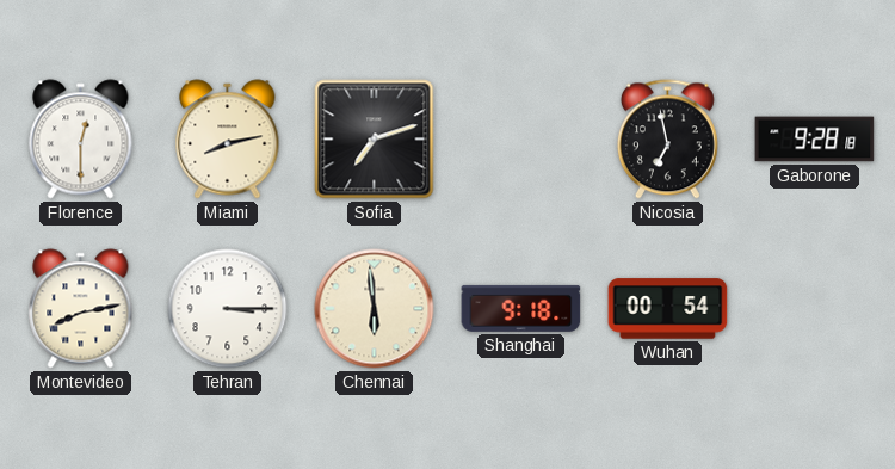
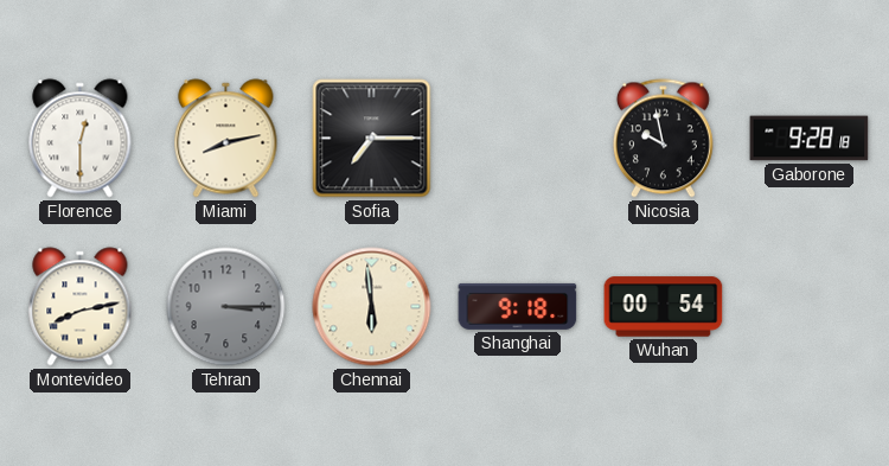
Sofia: 7:12 -> 7:15
Nicosia: 6:58 -> 9:58
Tehran dial: white -> grey
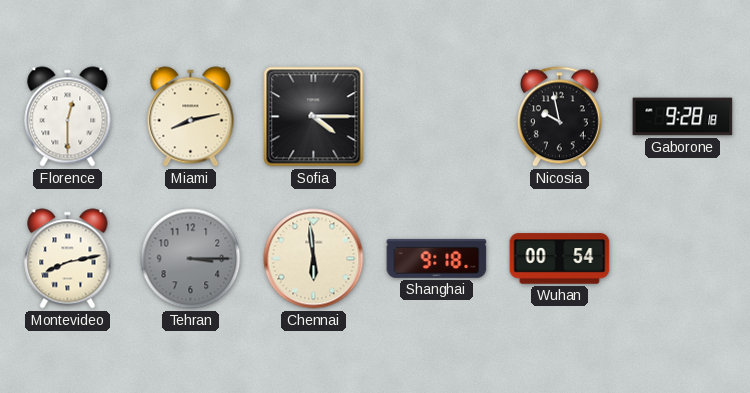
Sofia: 7:15 -> 4:15
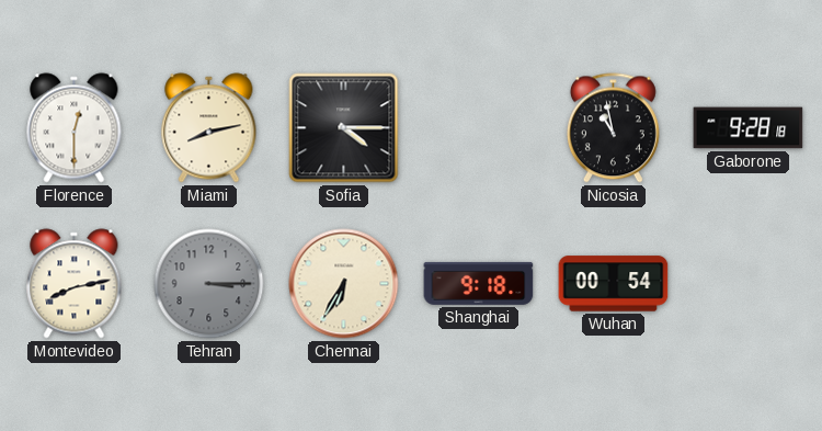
Nicosia: 9:58 -> 10:58
Chennai: 5:59 -> 6:35
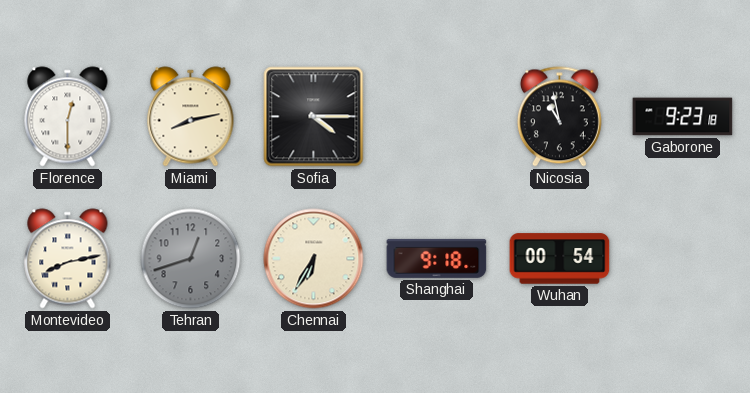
Gaborone: 9:28 -> 9:23
Tehran: 3:15 -> 12:42
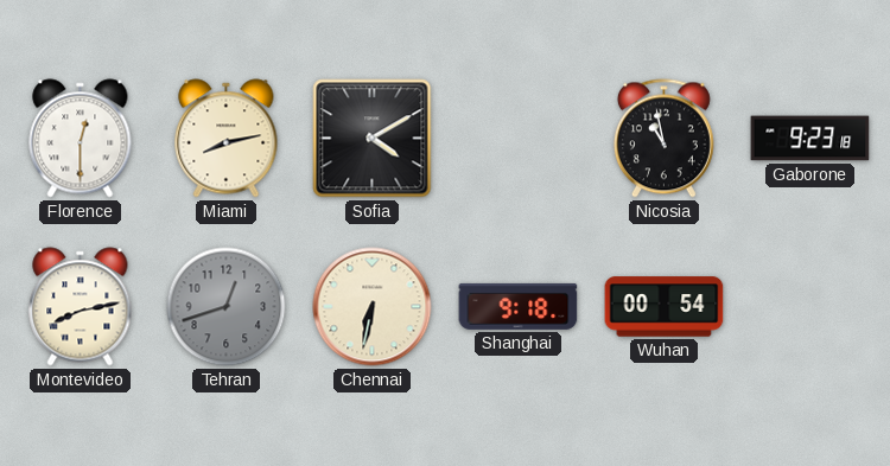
Sofia: 4:15 -> 4:10
Chennai: 6:35 -> 6:32
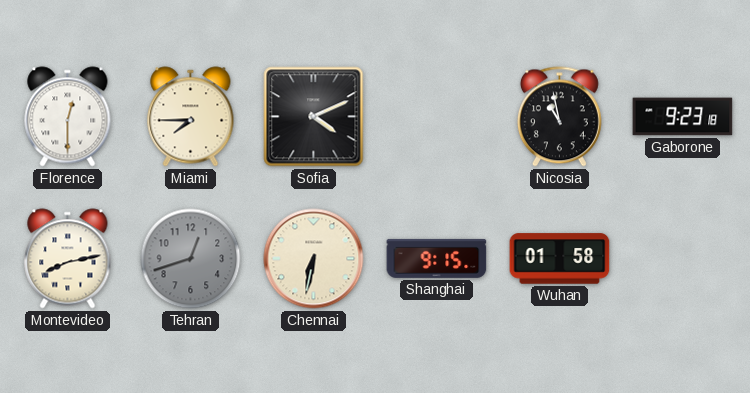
Miami: 8:13 -> 7:45
Sofia: 4:10 -> 4:11
Shanghai: 9:18 -> 9:15
Wuhan: 00:54 -> 01:58
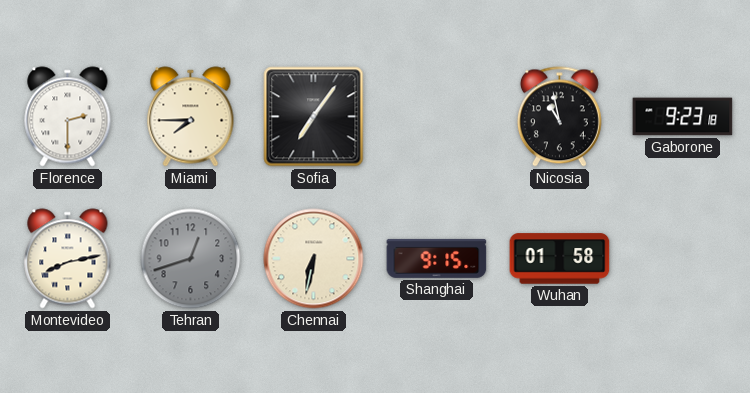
Florence: 12:30 -> 2:30
Sofia: 4:11 -> 7:06
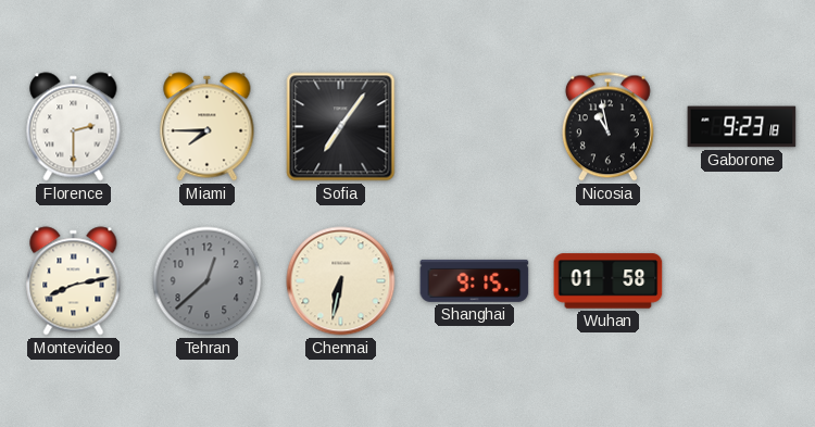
Tehran: 12:42 -> 12:38
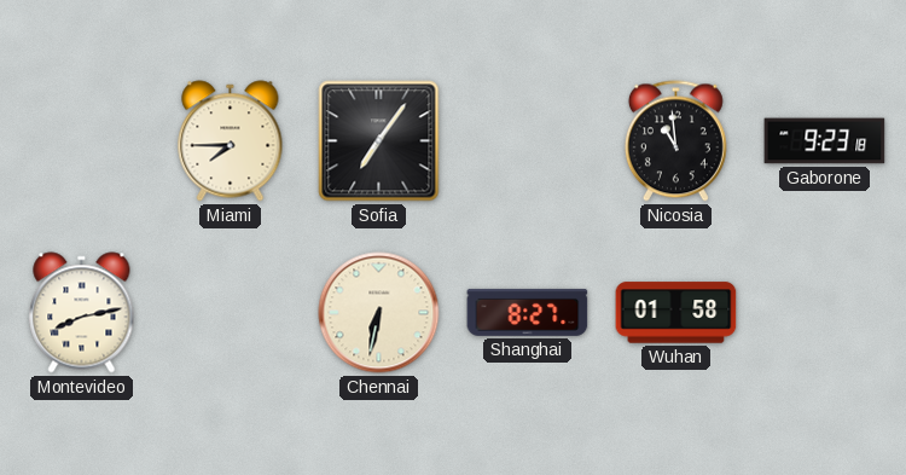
Florence: 2:30 -> none
Nicosia: 10:58 -> 10:59
Tehran: 12:38 -> none
Shanghai: 9:15 -> 8:27
